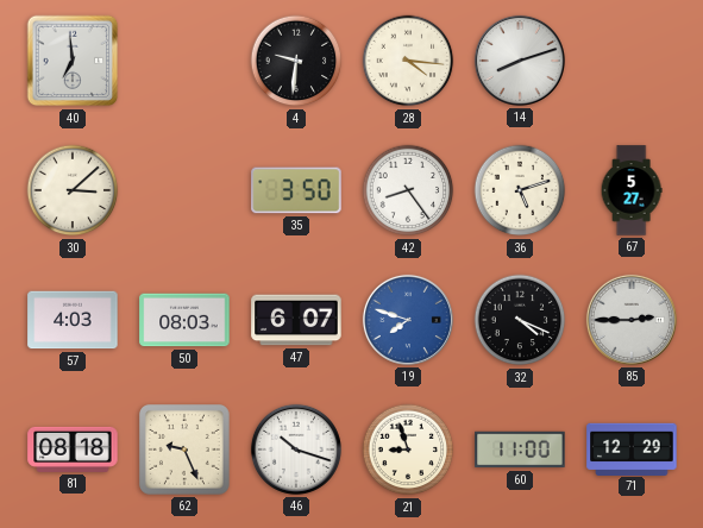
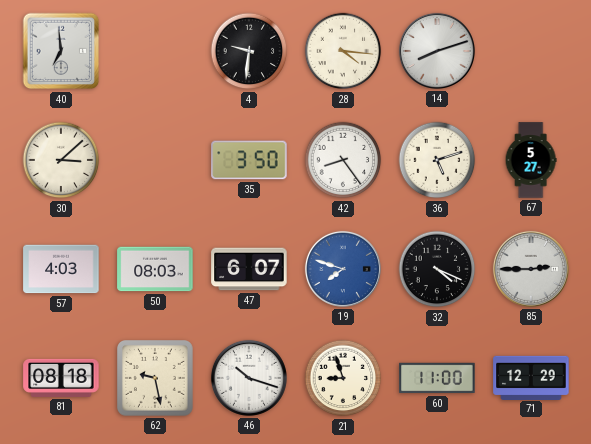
62: 9:26 -> 9:28
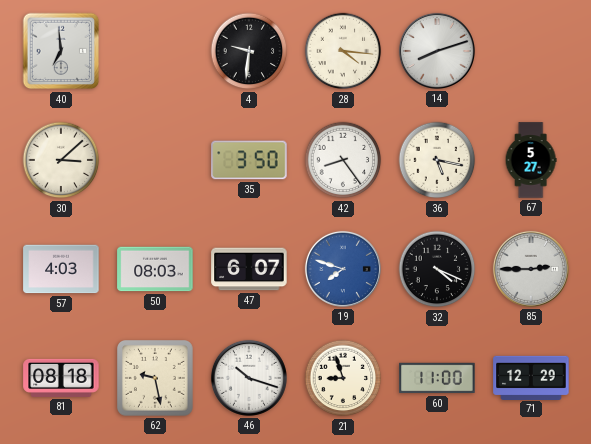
36: 5:12 -> 5:17
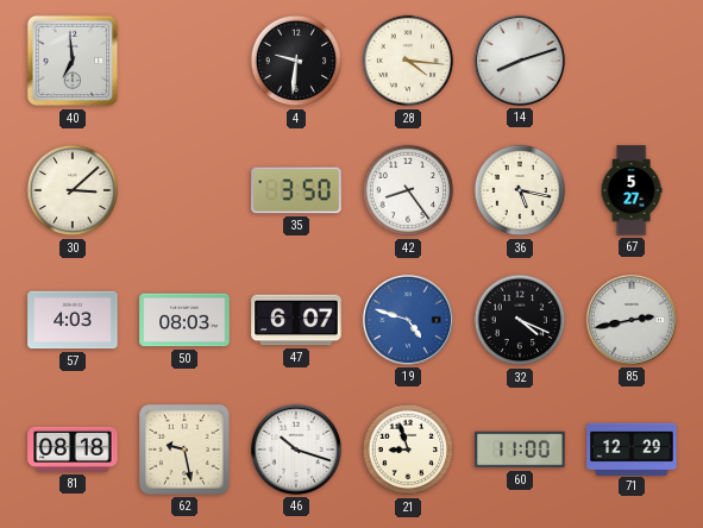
19: 7:48 -> 4:48
85: 2:45 -> 2:43
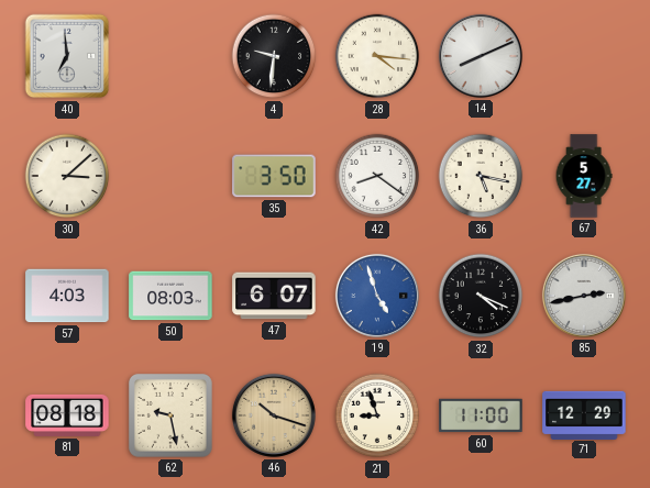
14: 8:12 -> 8:11
42: 8:24 -> 8:21
19: 4:48 -> 4:57
46 dial: white -> champagne
